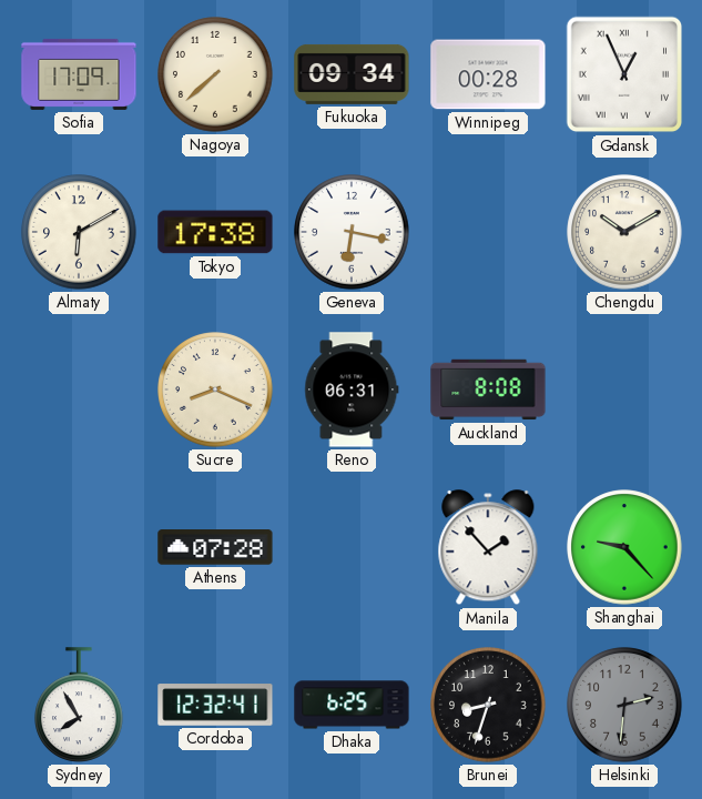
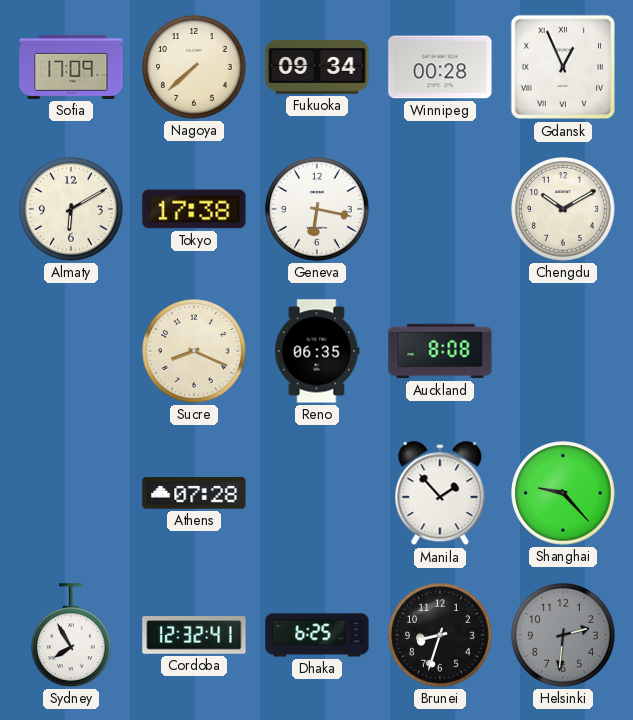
Reno: 06:31 -> 06:35
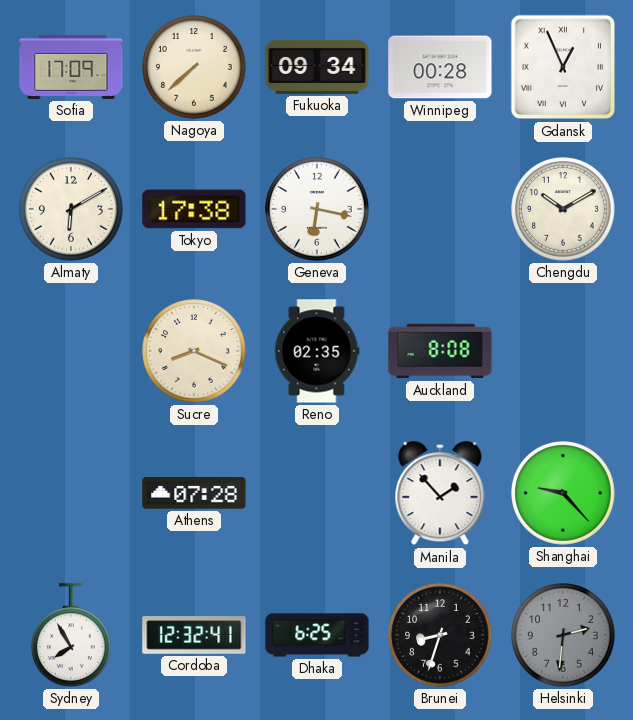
Reno: 06:35 -> 02:35
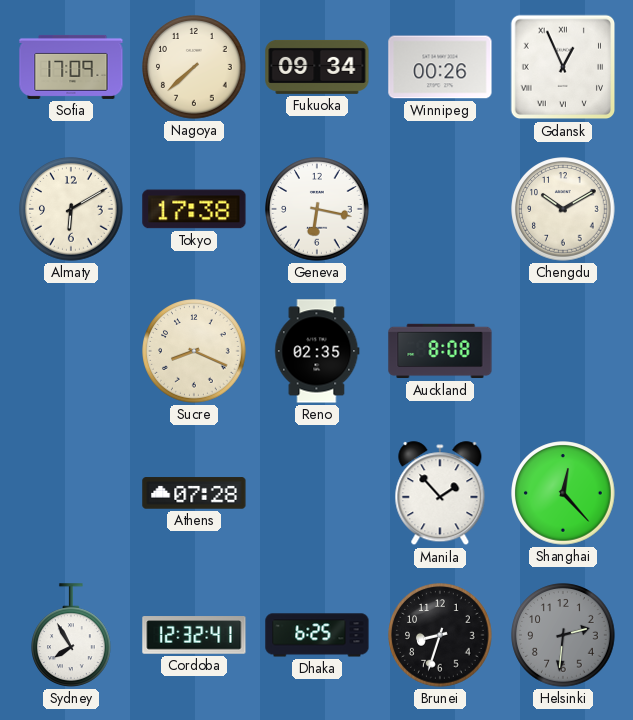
Winnipeg: 00:28 -> 00:26
Shanghai: 9:23 -> 12:23
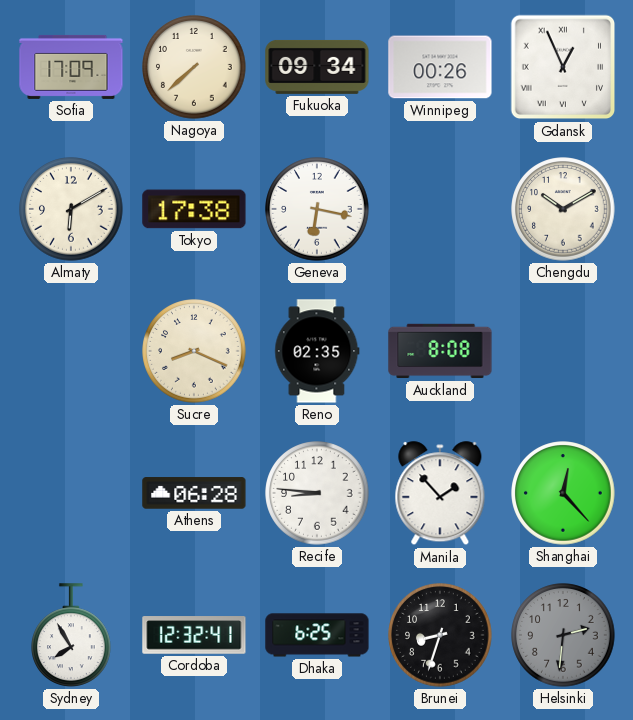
Athens: 07:28 -> 06:28
Recife: none -> 8:46
